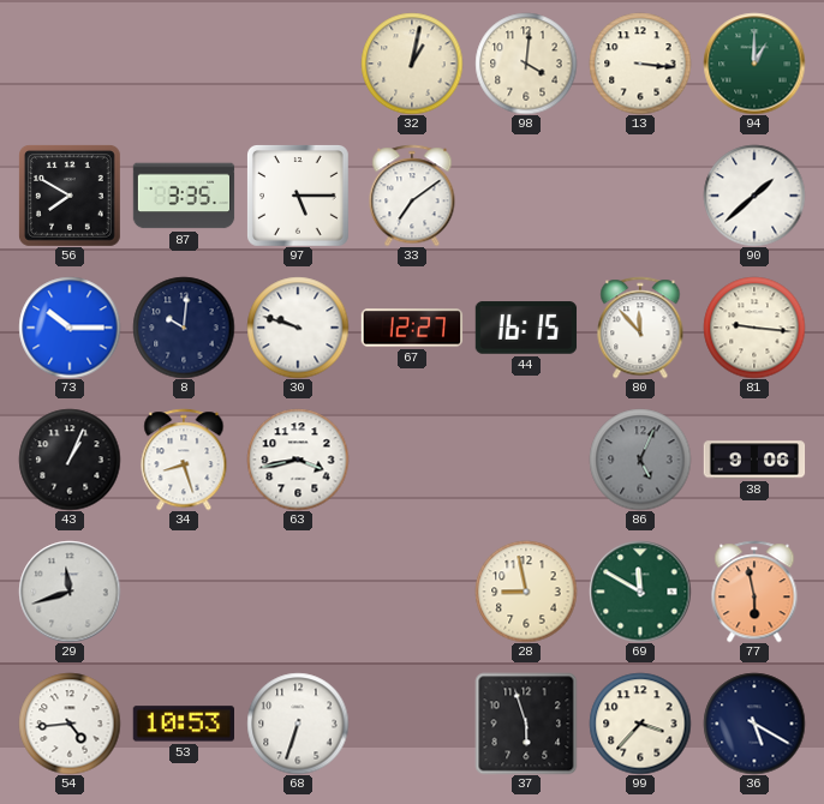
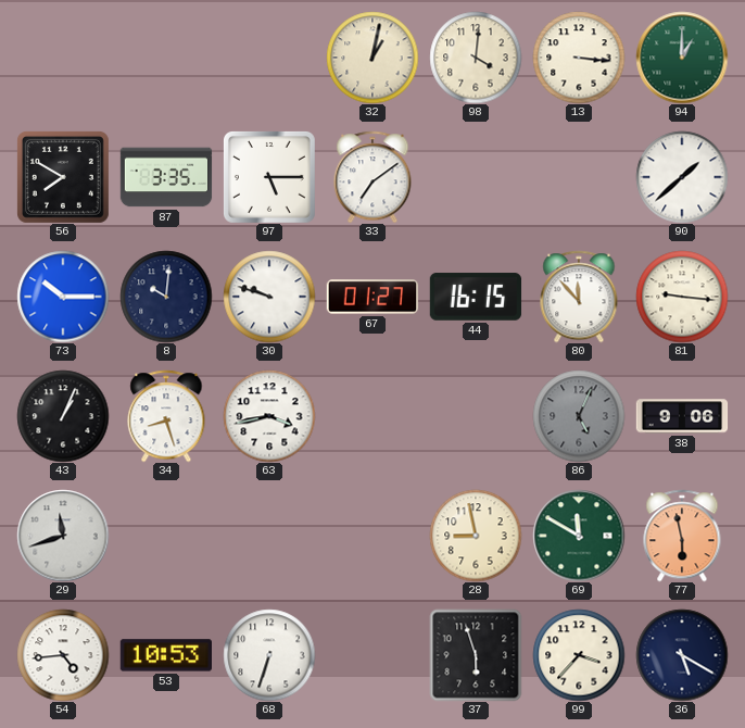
67: 12:27 -> 01:27
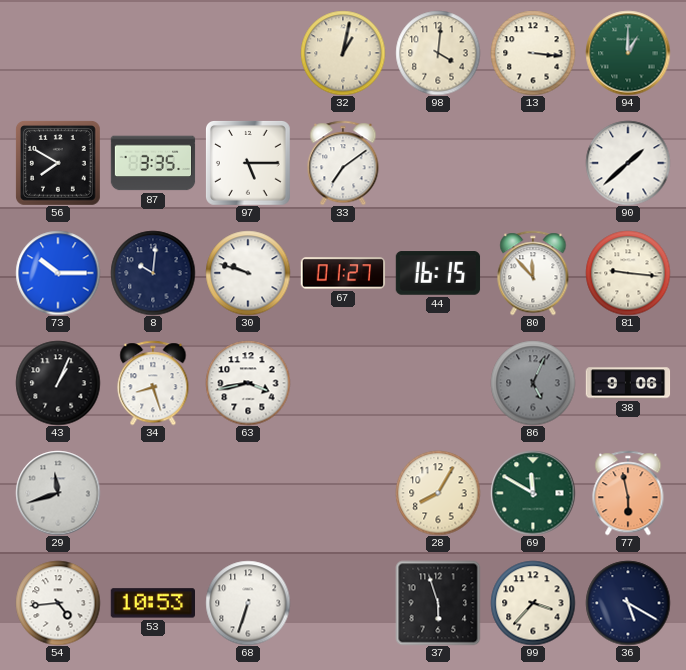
28: 8:58 -> 8:05
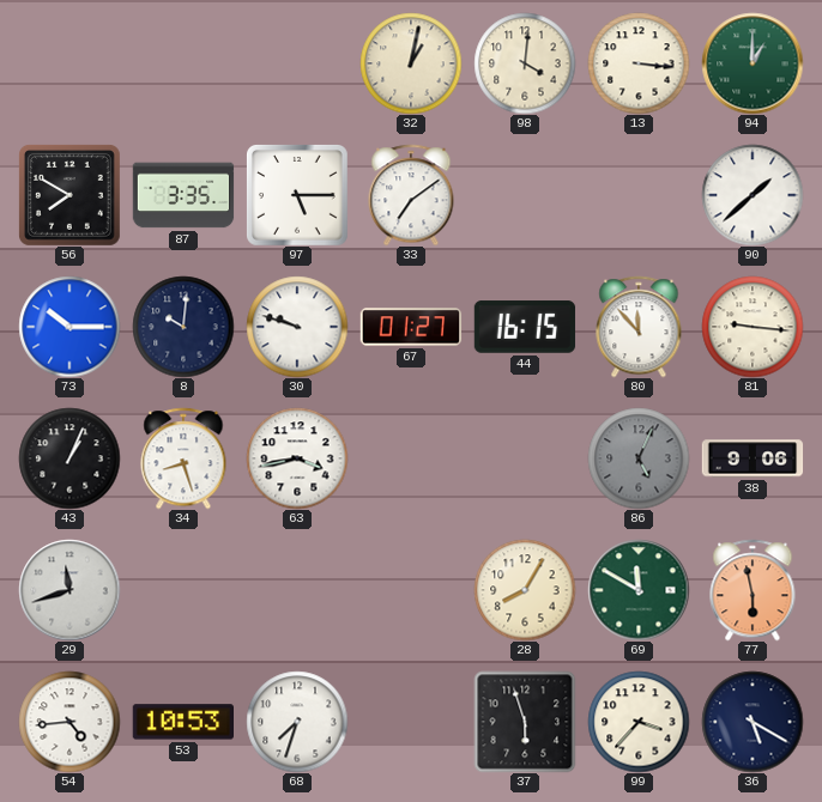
68: 6:33 -> 7:33
